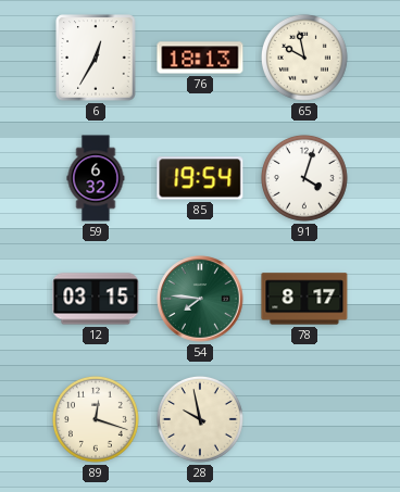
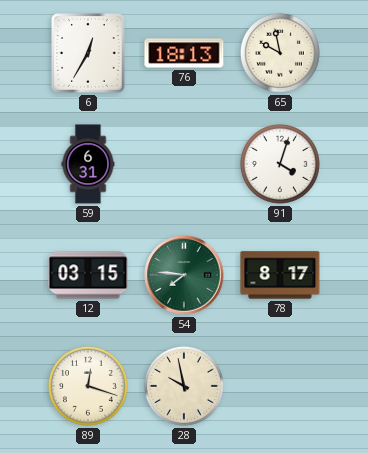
59: 6:32 -> 6:31
85: 19:54 -> none
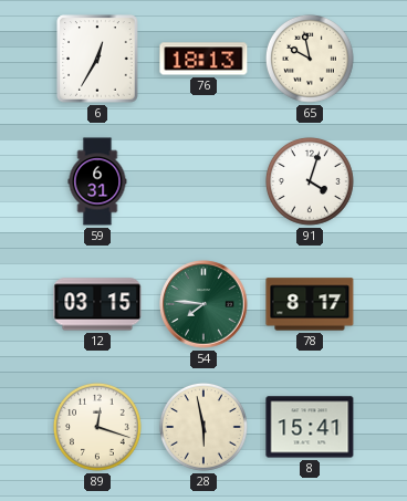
28: 9:58 -> 5:58
8: none -> 15:41
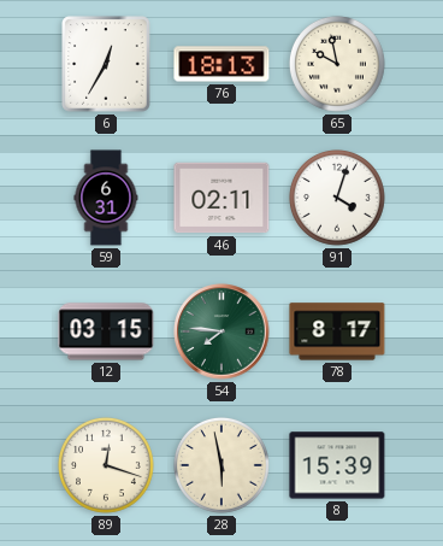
46: none -> 02:11
8: 15:41 -> 15:39
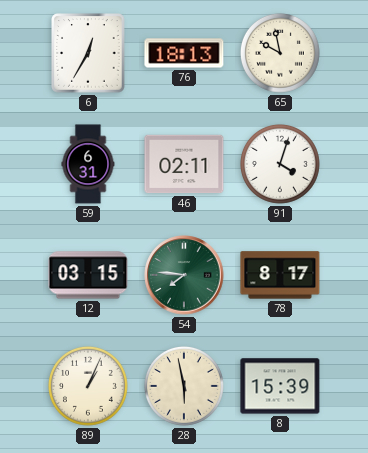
89: 12:18 -> 1:04
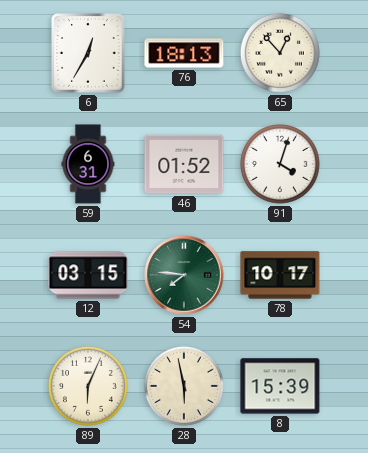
65: 9:58 -> 12:53
46: 02:11 -> 01:52
78: 8:17 -> 10:17
89: 1:04 -> 6:04
